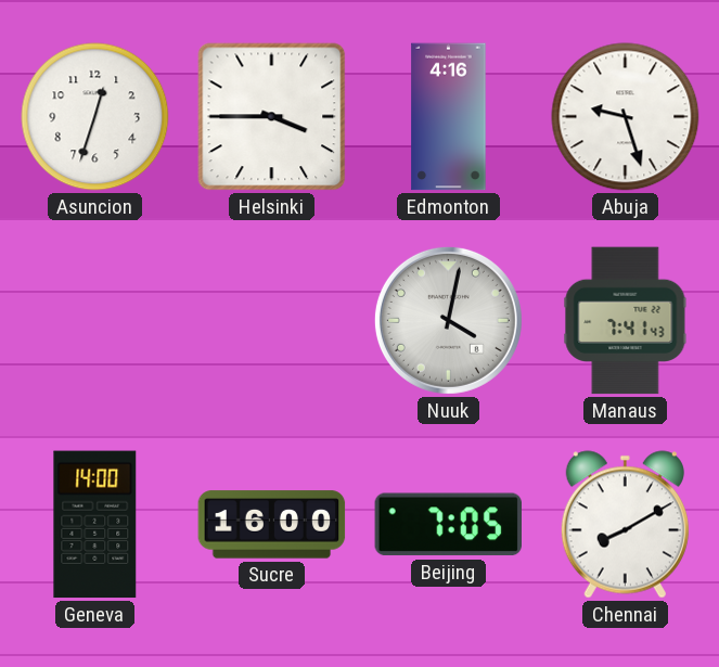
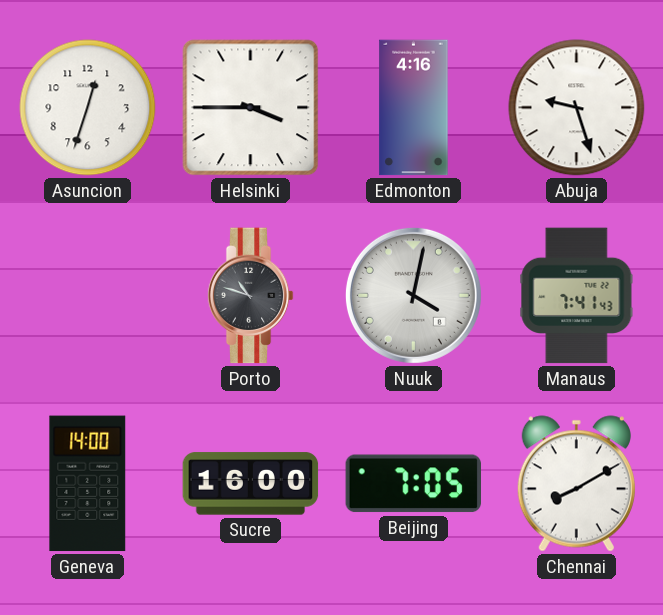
Porto: none -> 10:48
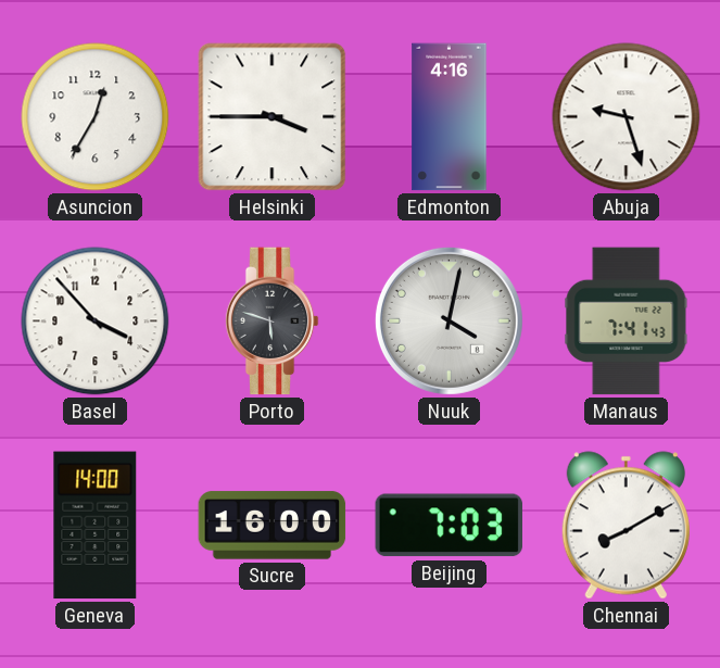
Asuncion: 12:33 -> 12:35
Basel: none -> 3:53
Porto: 10:48 -> 5:48
Beijing: 7:05 -> 7:03
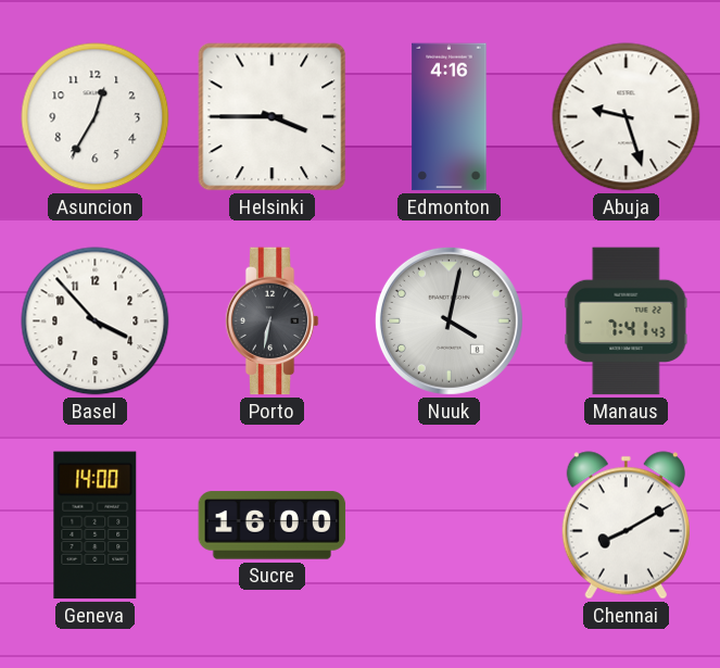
Porto: 5:48 -> 6:32
Beijing: 7:03 -> none
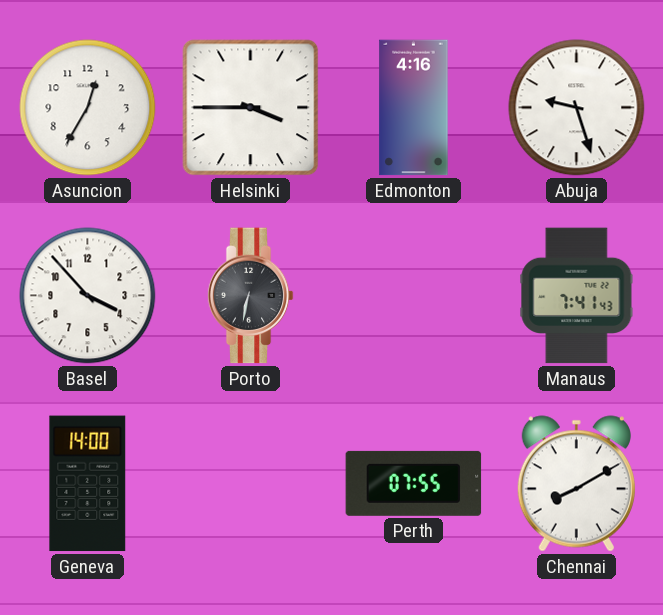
Nuuk: 4:02 -> none
Sucre: 16:00 -> none
Perth: none -> 07:55
